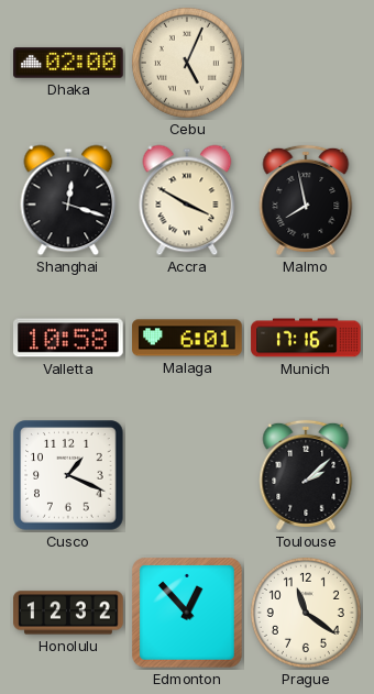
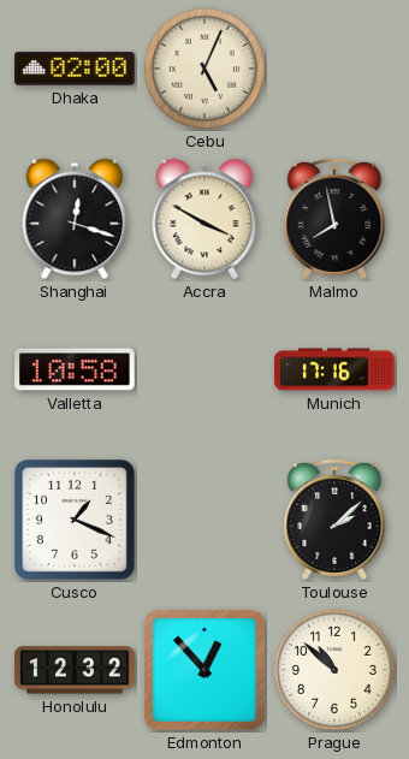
Malaga: 6:01 -> none
Prague: 11:21 -> 10:52
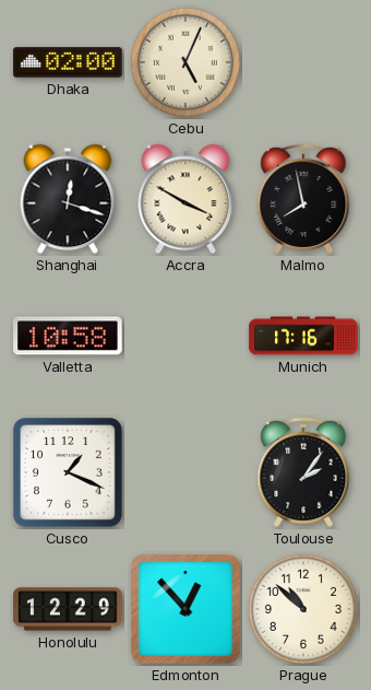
Toulouse: 2:08 -> 2:06
Honolulu: 12:32 -> 12:29
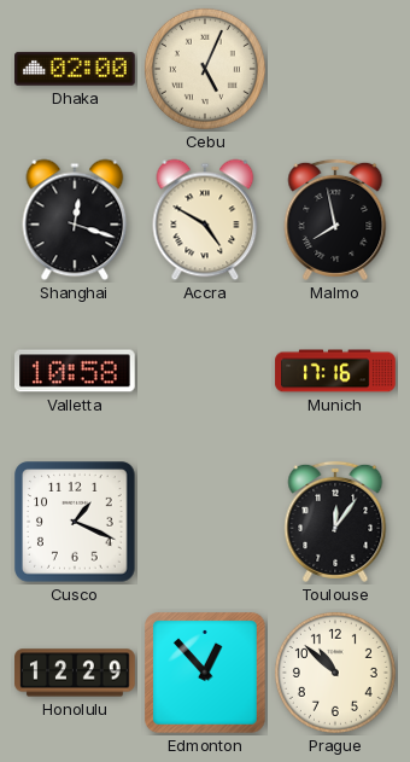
Accra: 3:50 -> 4:50
Toulouse: 2:06 -> 12:06
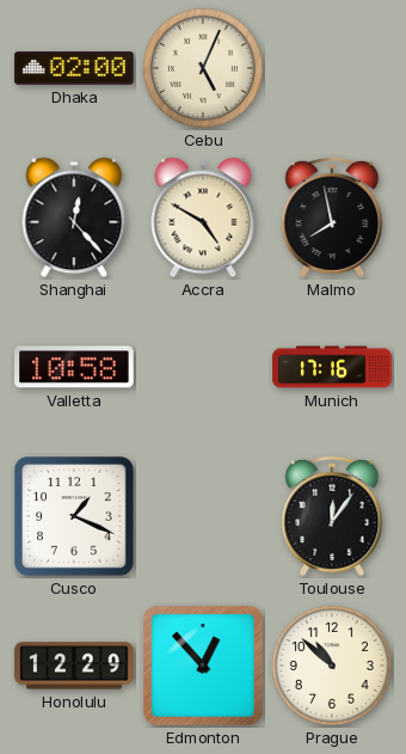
Shanghai: 12:18 -> 12:23
